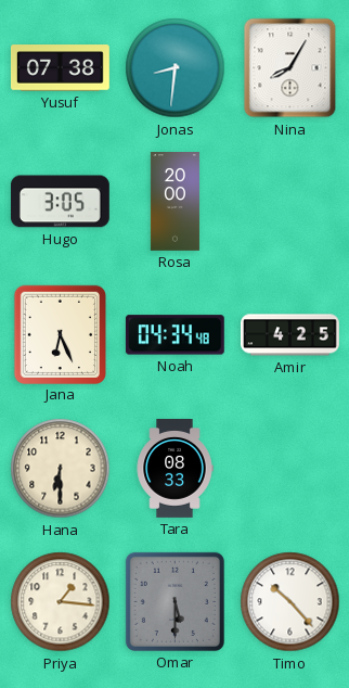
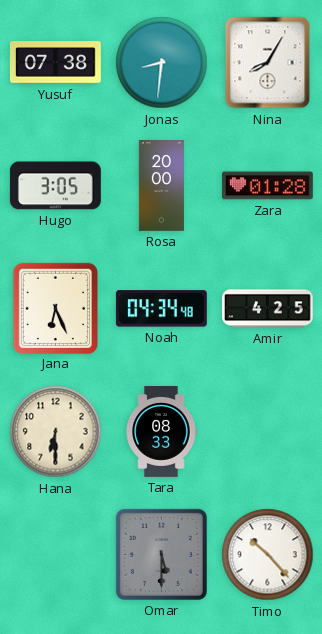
Zara: none -> 01:28
Priya: 1:16 -> none
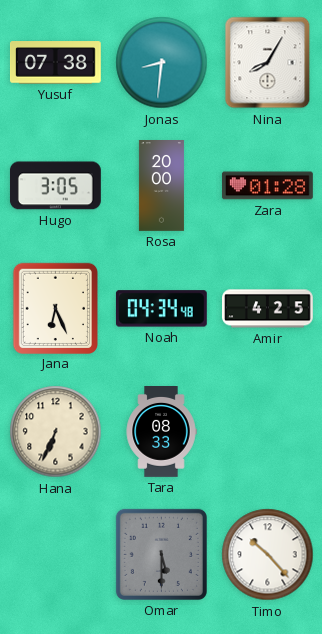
Hana: 6:30 -> 6:34
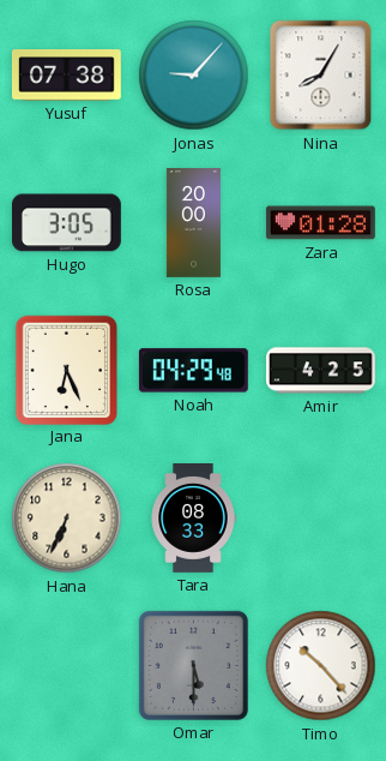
Jonas: 8:31 -> 9:07
Noah: 04:34 -> 04:29
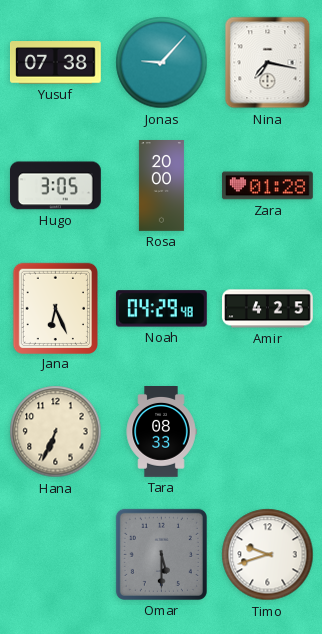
Nina: 8:05 -> 7:17
Timo: 10:23 -> 9:42
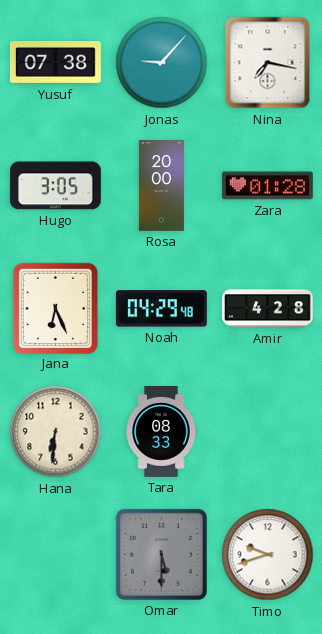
Amir: 4:25 -> 4:28
Hana: 6:34 -> 6:31
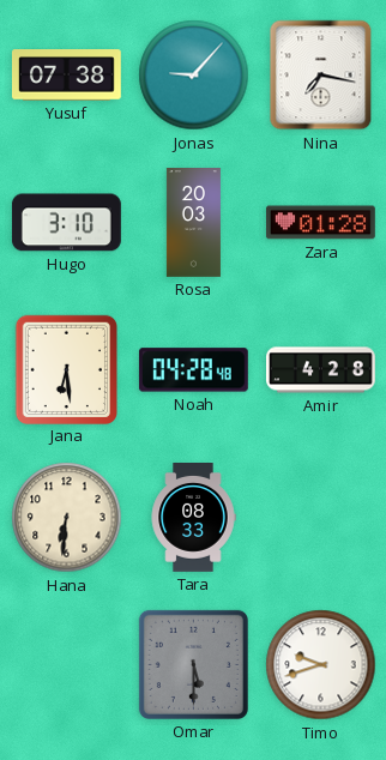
Hugo: 3:05 -> 3:10
Rosa: 20:00 -> 20:03
Jana: 6:26 -> 6:29
Noah: 04:29 -> 04:28
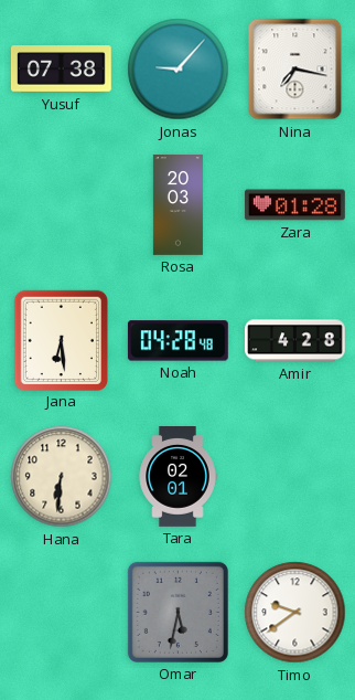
Hugo: 3:10 -> none
Tara: 08:33 -> 02:01
Omar: 5:30 -> 5:32
Timo: 9:42 -> 9:39
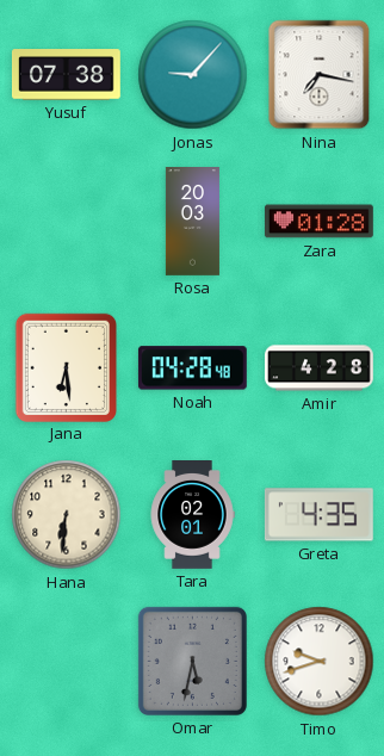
Greta: none -> 4:35
Timo: 9:39 -> 9:42
